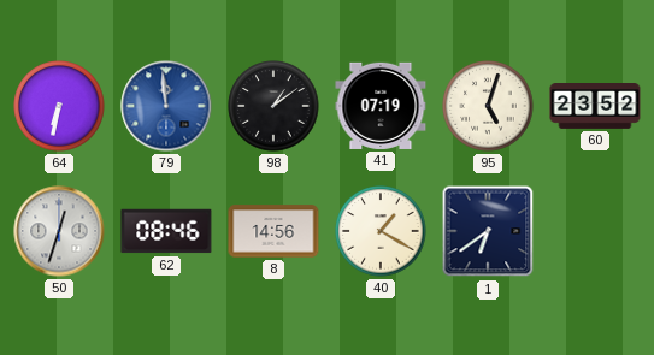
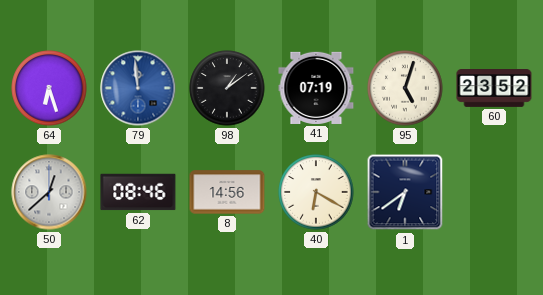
64: 6:32 -> 6:27
50: 12:33 -> 12:38
40: 1:20 -> 6:20
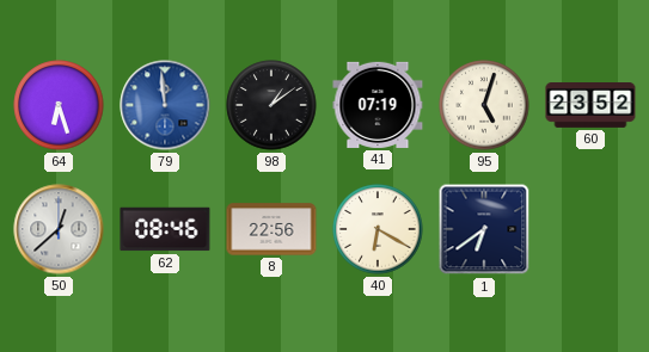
8: 14:56 -> 22:56
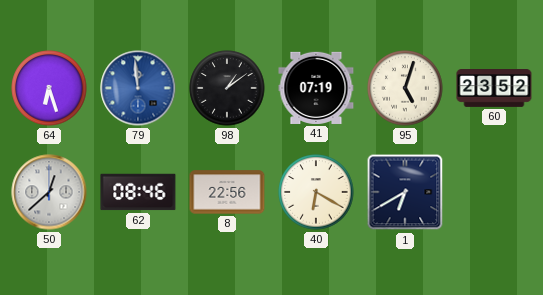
1: 6:39 -> 6:40
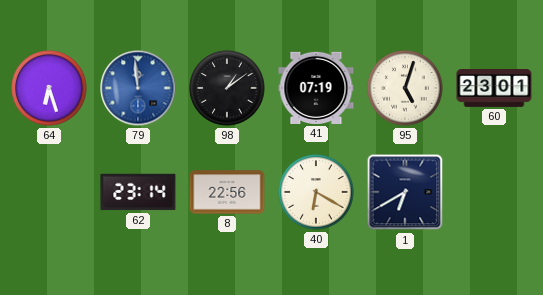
60: 23:52 -> 23:01
50: 12:38 -> none
62: 08:46 -> 23:14
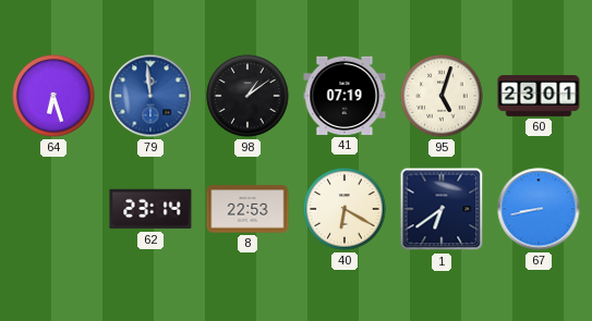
8: 22:56 -> 22:53
1: 6:40 -> 6:39
67: none -> 8:43
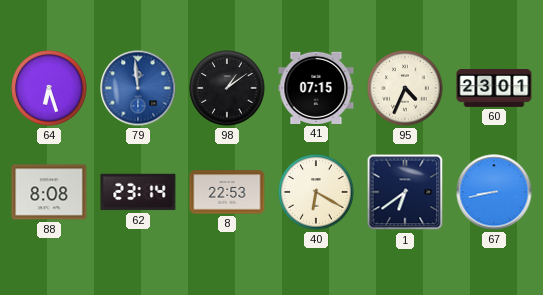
41: 07:19 -> 07:15
95: 5:03 -> 4:34
88: none -> 8:08
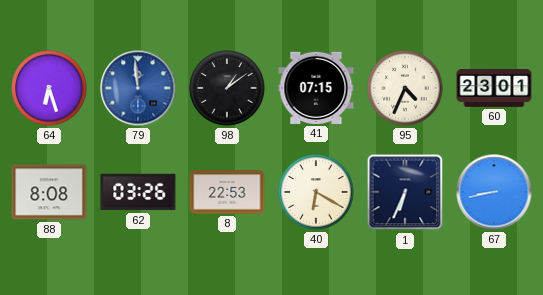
62: 23:14 -> 03:26
1: 6:39 -> 6:34
